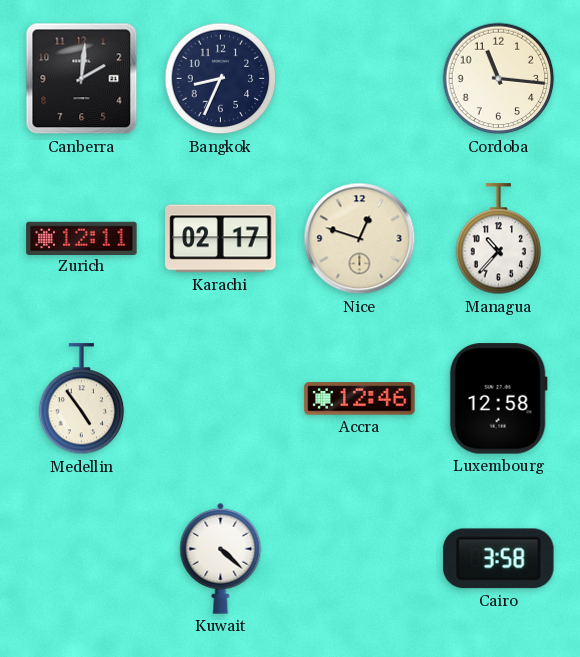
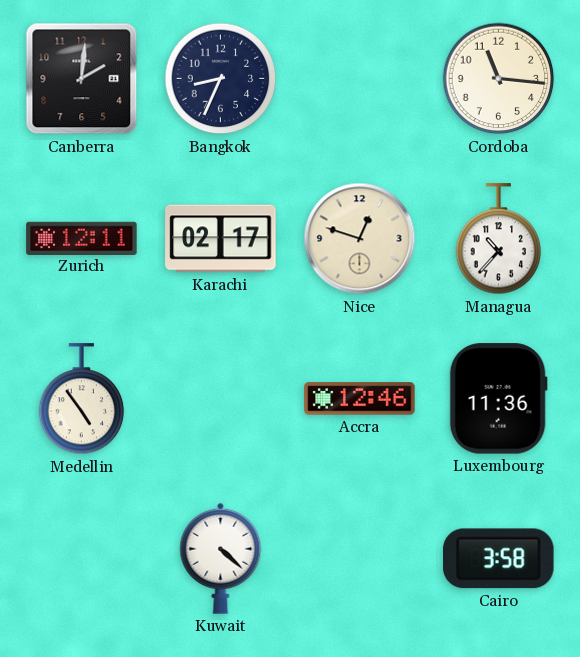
Luxembourg: 12:58 -> 11:36
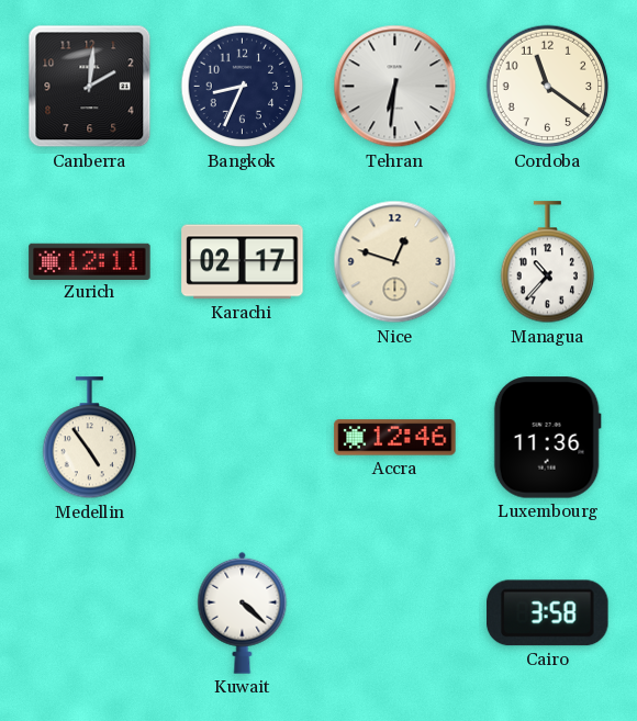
Tehran: none -> 6:31
Cordoba: 11:16 -> 11:21
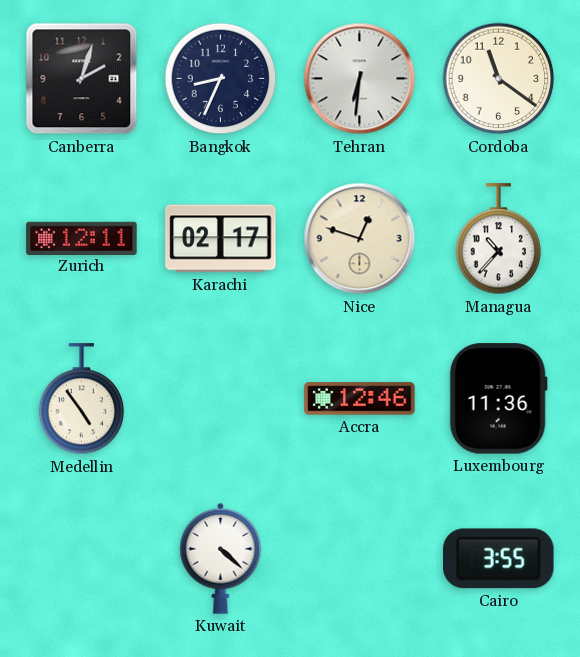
Canberra: 2:01 -> 2:03
Cairo: 3:58 -> 3:55
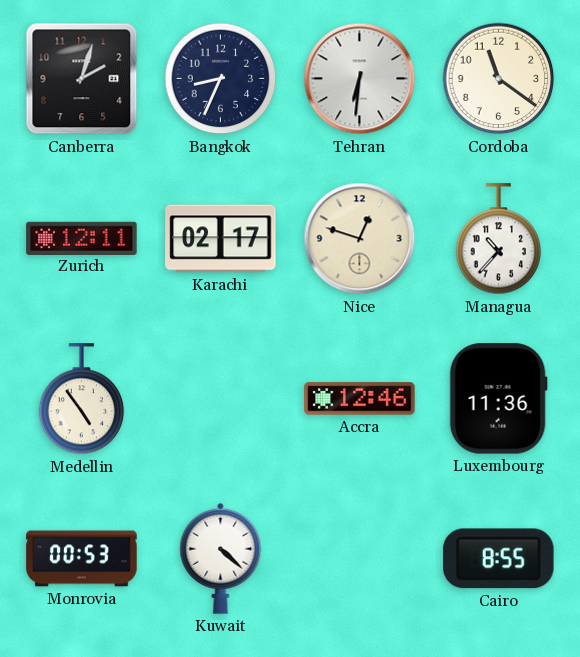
Monrovia: none -> 00:53
Cairo: 3:55 -> 8:55
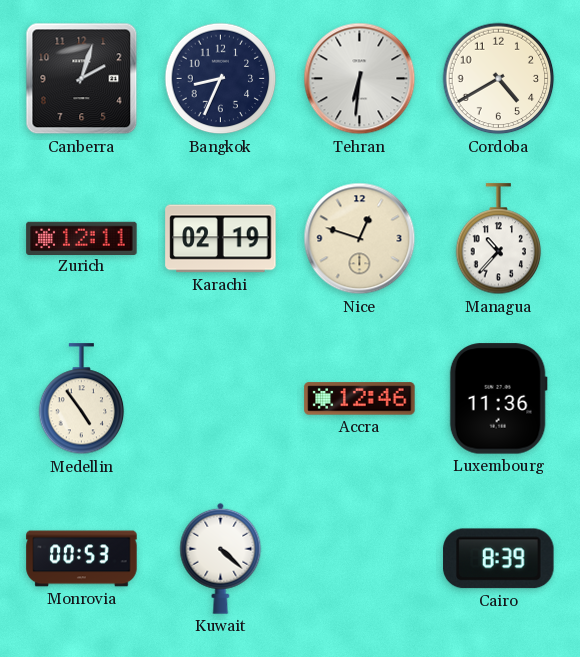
Cordoba: 11:21 -> 4:40
Karachi: 02:17 -> 02:19
Cairo: 8:55 -> 8:39
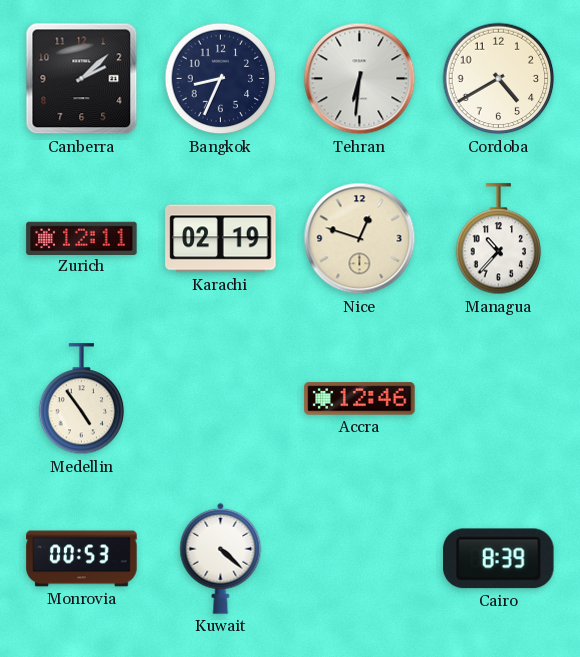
Canberra: 2:03 -> 2:08
Luxembourg: 11:36 -> none
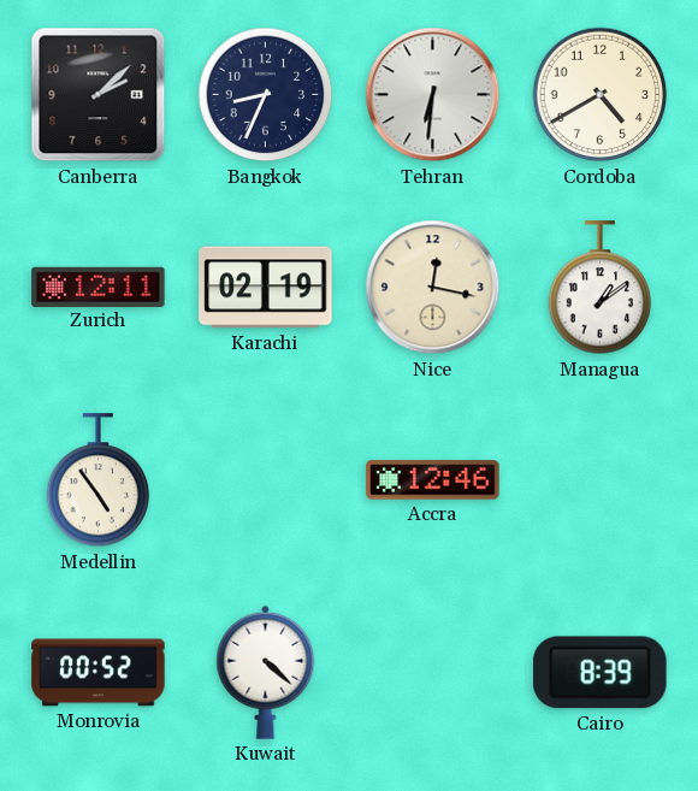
Nice: 12:48 -> 12:17
Managua: 10:37 -> 1:09
Monrovia: 00:53 -> 00:52
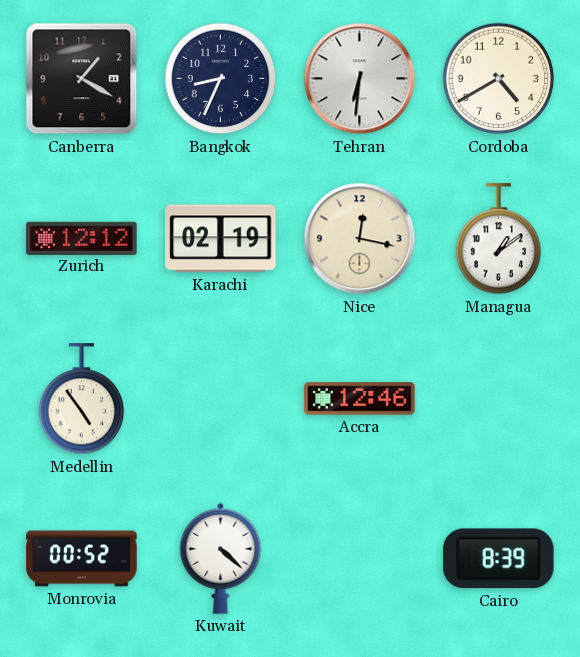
Canberra: 2:08 -> 1:20
Zurich: 12:11 -> 12:12
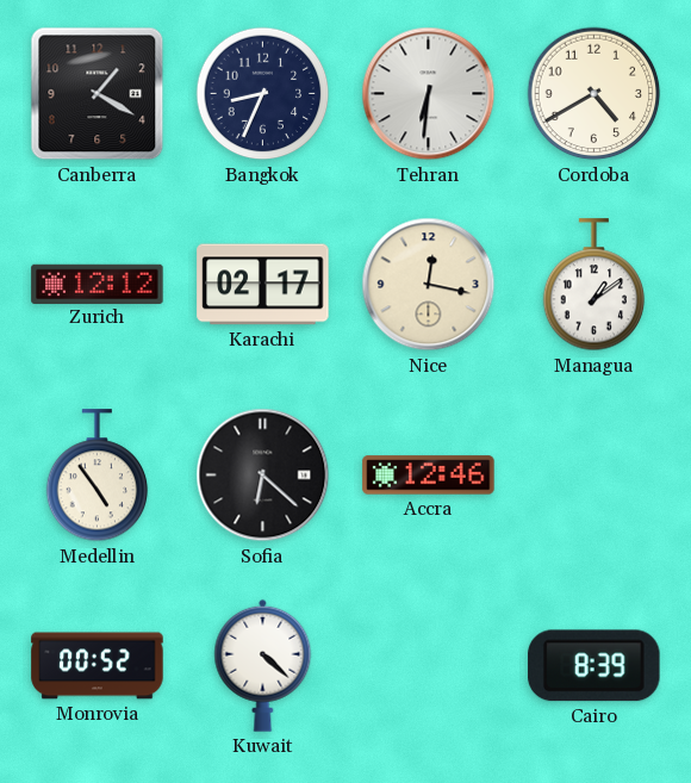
Karachi: 02:19 -> 02:17
Sofia: none -> 6:22
